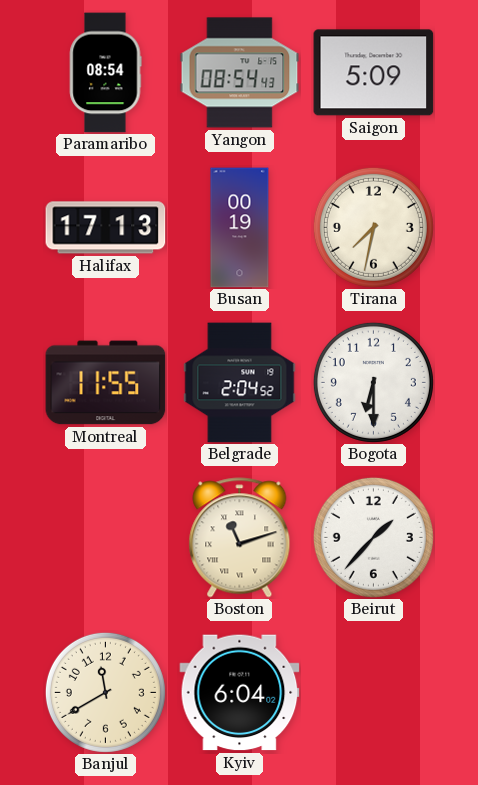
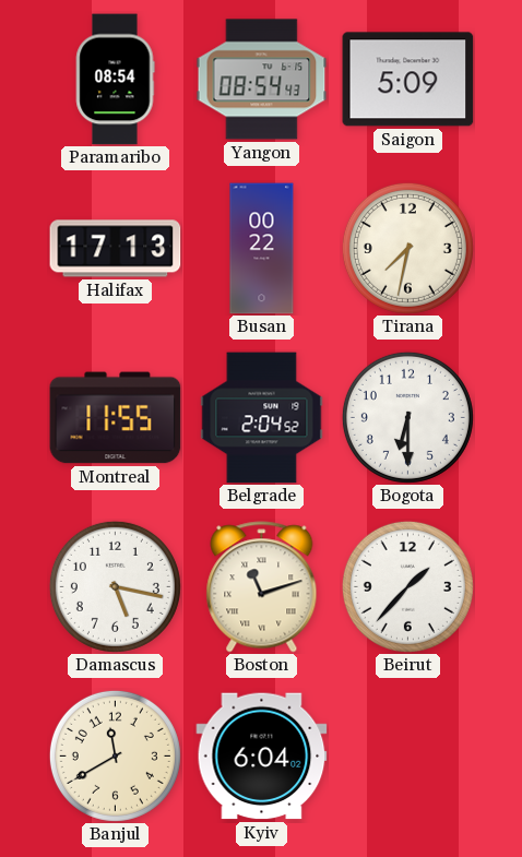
Busan: 00:19 -> 00:22
Damascus: none -> 5:17
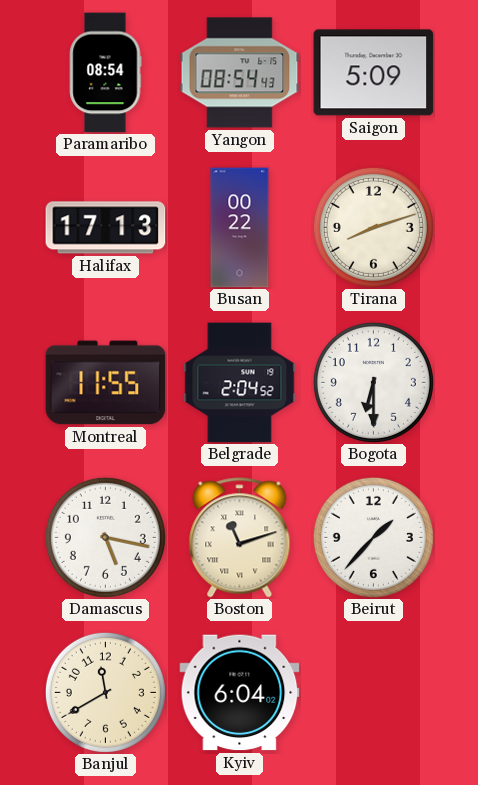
Tirana: 7:32 -> 8:12
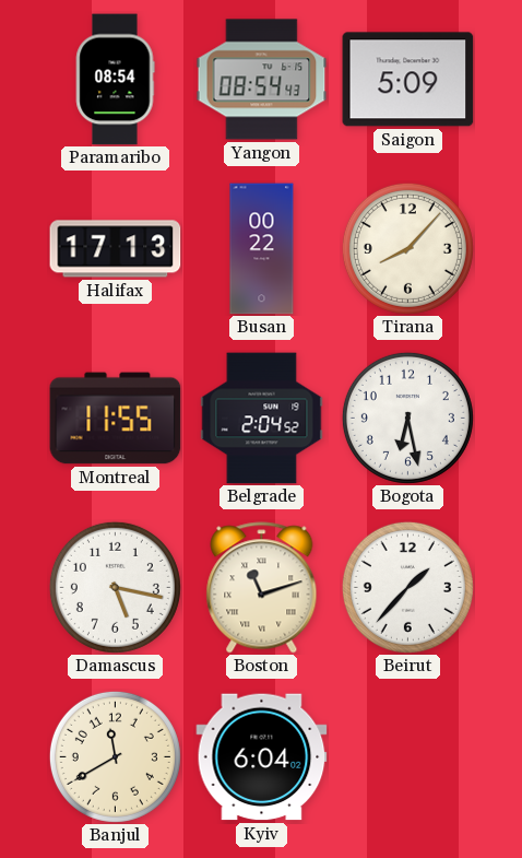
Tirana: 8:12 -> 8:07
Bogota: 6:30 -> 6:28
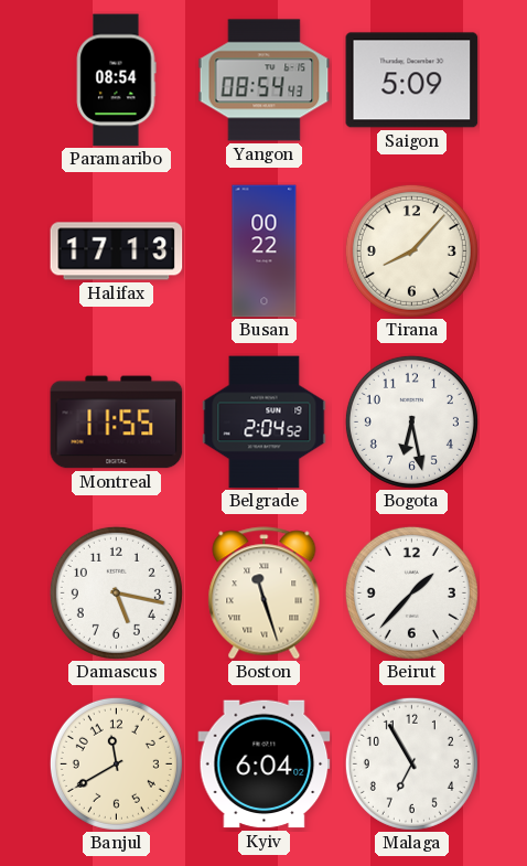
Boston: 11:12 -> 11:27
Malaga: none -> 6:55
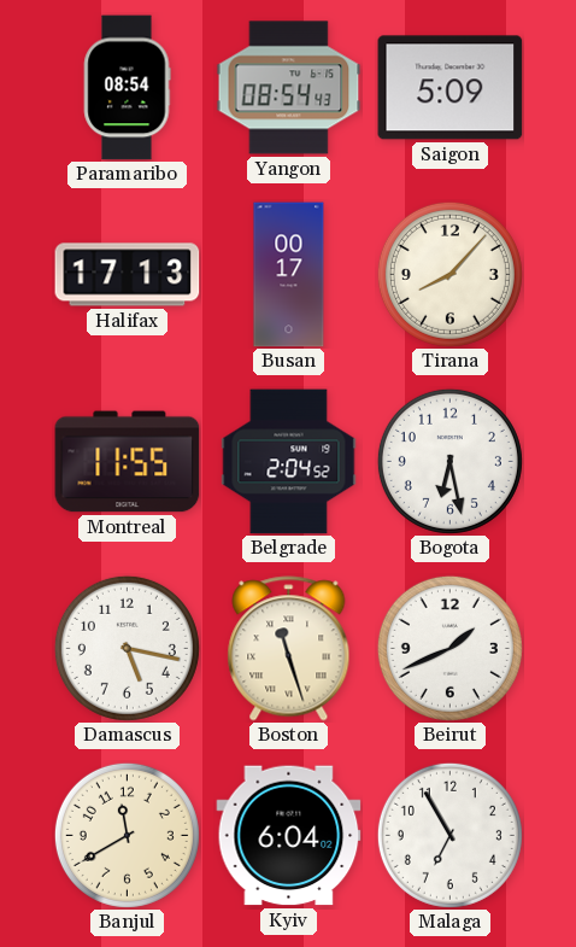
Busan: 00:22 -> 00:17
Beirut: 1:37 -> 1:41
